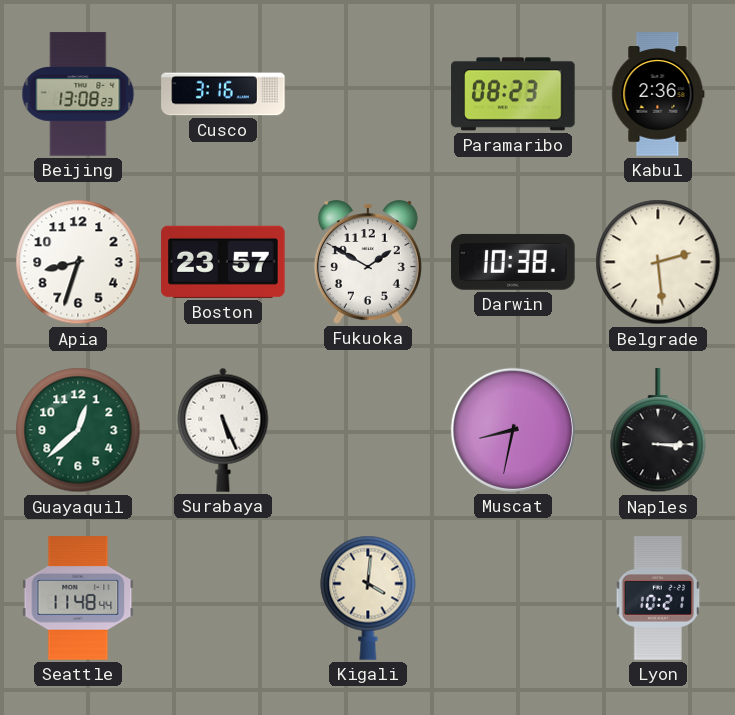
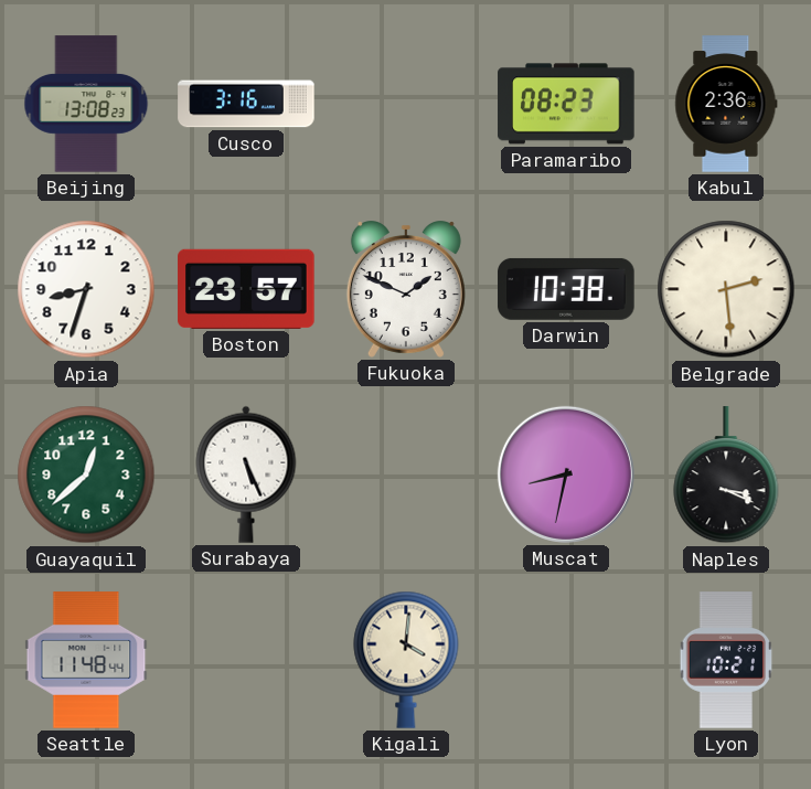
Fukuoka: 1:50 -> 1:49
Naples: 3:15 -> 3:19
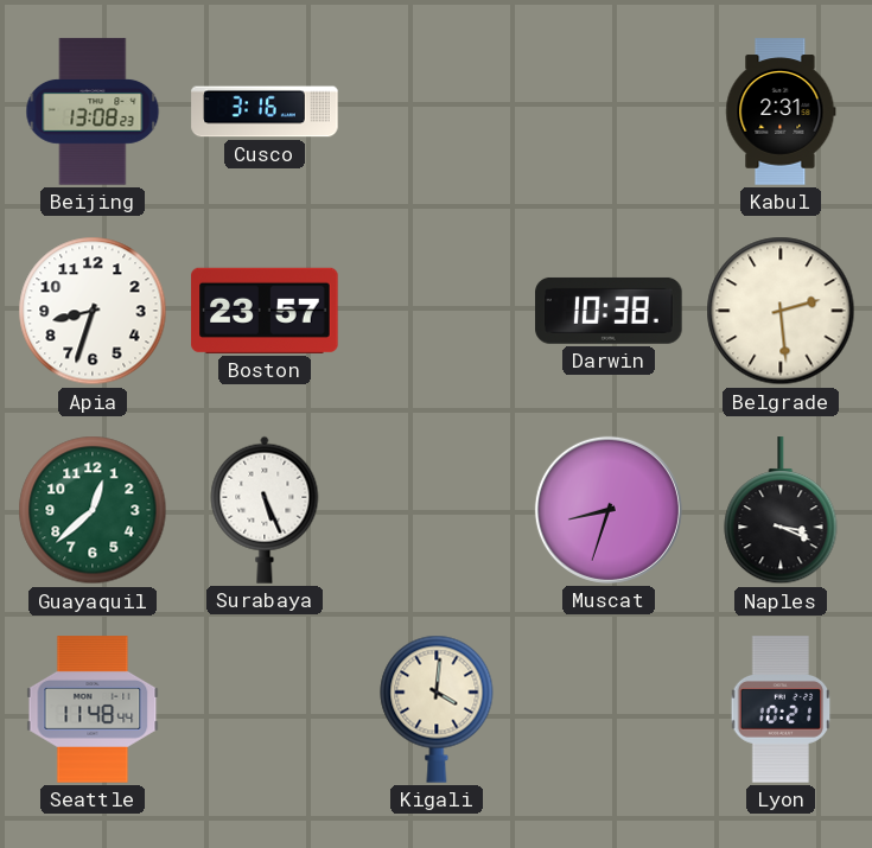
Paramaribo: 08:23 -> none
Kabul: 2:36 -> 2:31
Fukuoka: 1:49 -> none
Muscat: 8:32 -> 8:33
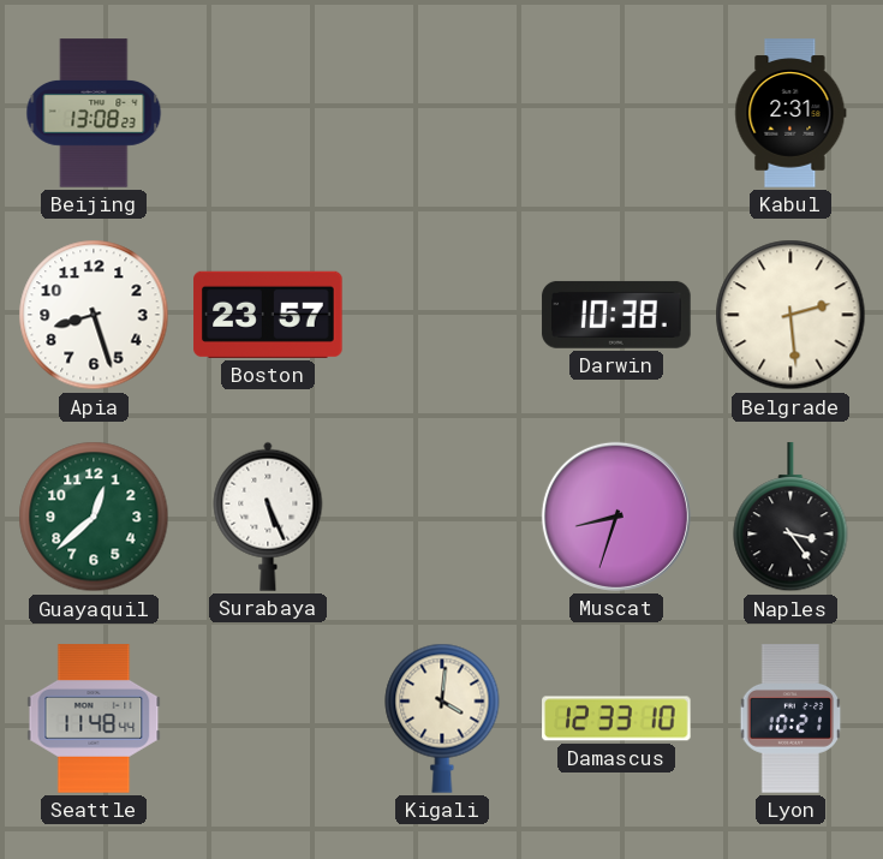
Cusco: 3:16 -> none
Apia: 8:33 -> 8:27
Naples: 3:19 -> 3:24
Damascus: none -> 12:33
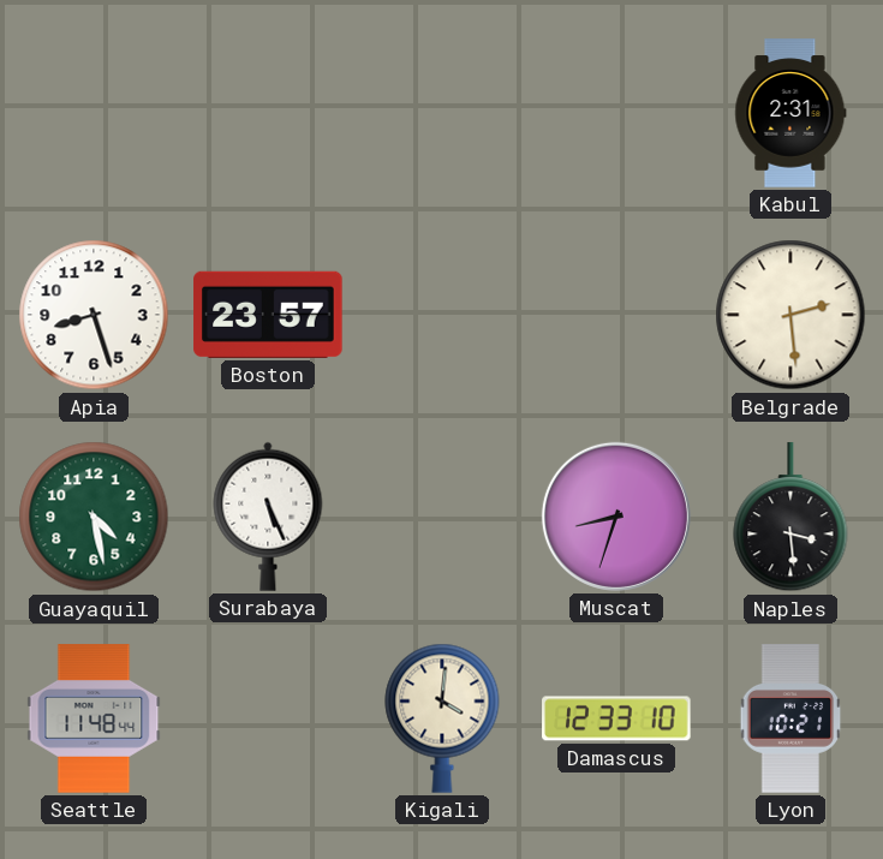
Beijing: 13:08 -> none
Darwin: 10:38 -> none
Guayaquil: 12:38 -> 4:28
Naples: 3:24 -> 3:29
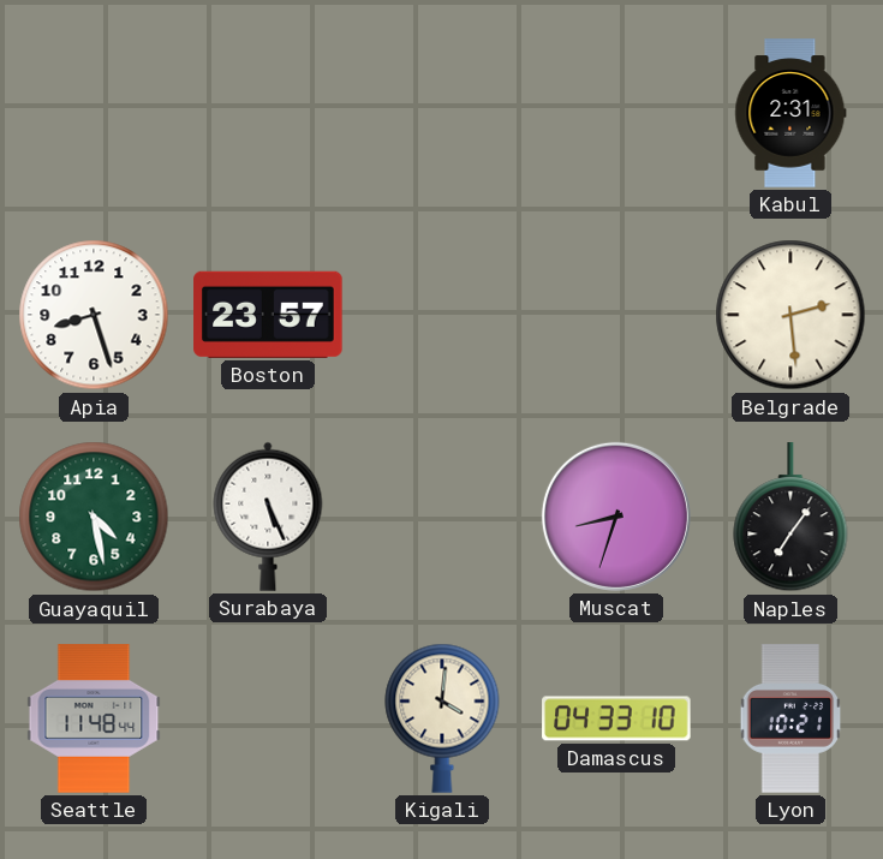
Naples: 3:29 -> 7:06
Damascus: 12:33 -> 04:33
